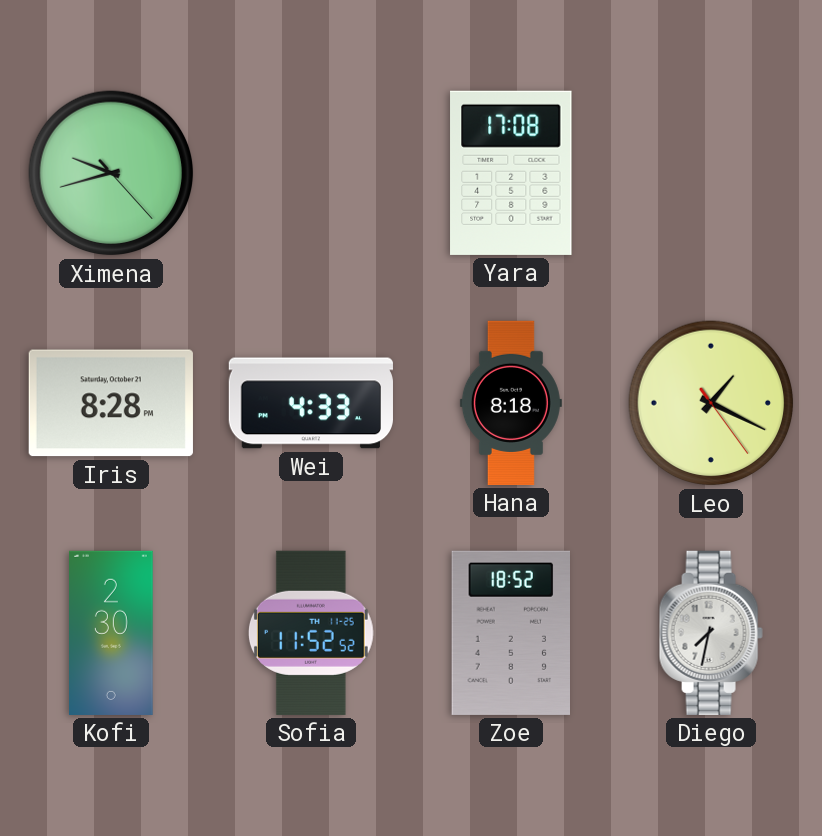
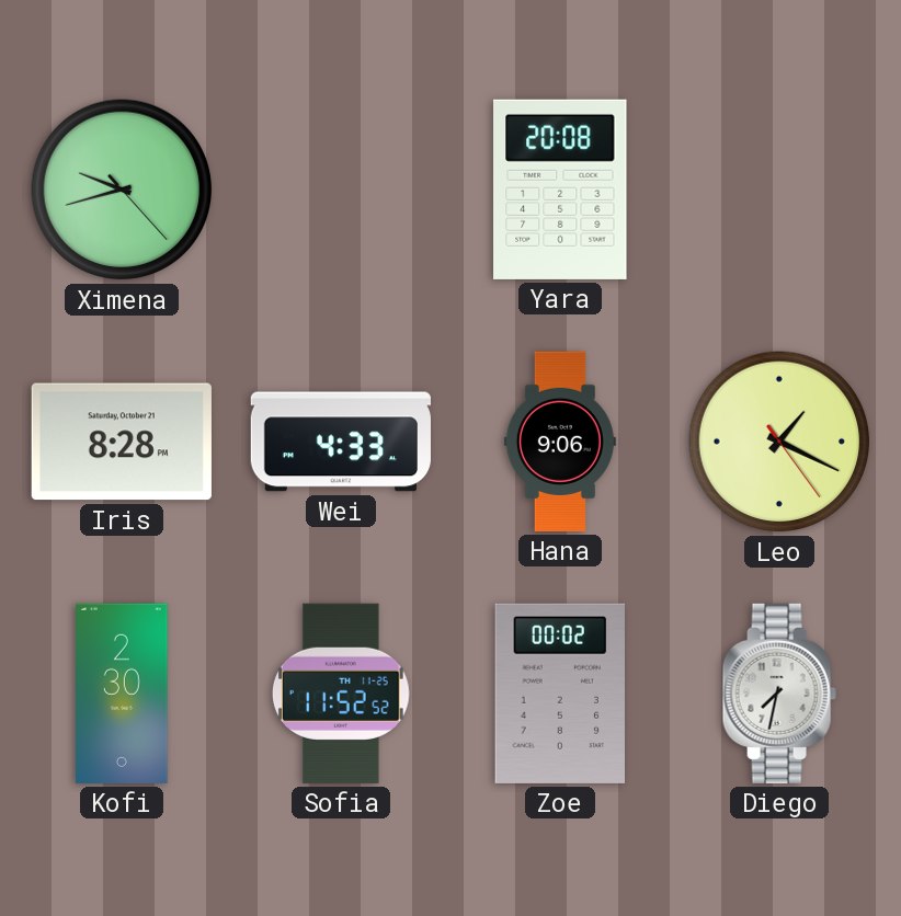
Yara: 17:08 -> 20:08
Hana: 8:18 -> 9:06
Zoe: 18:52 -> 00:02
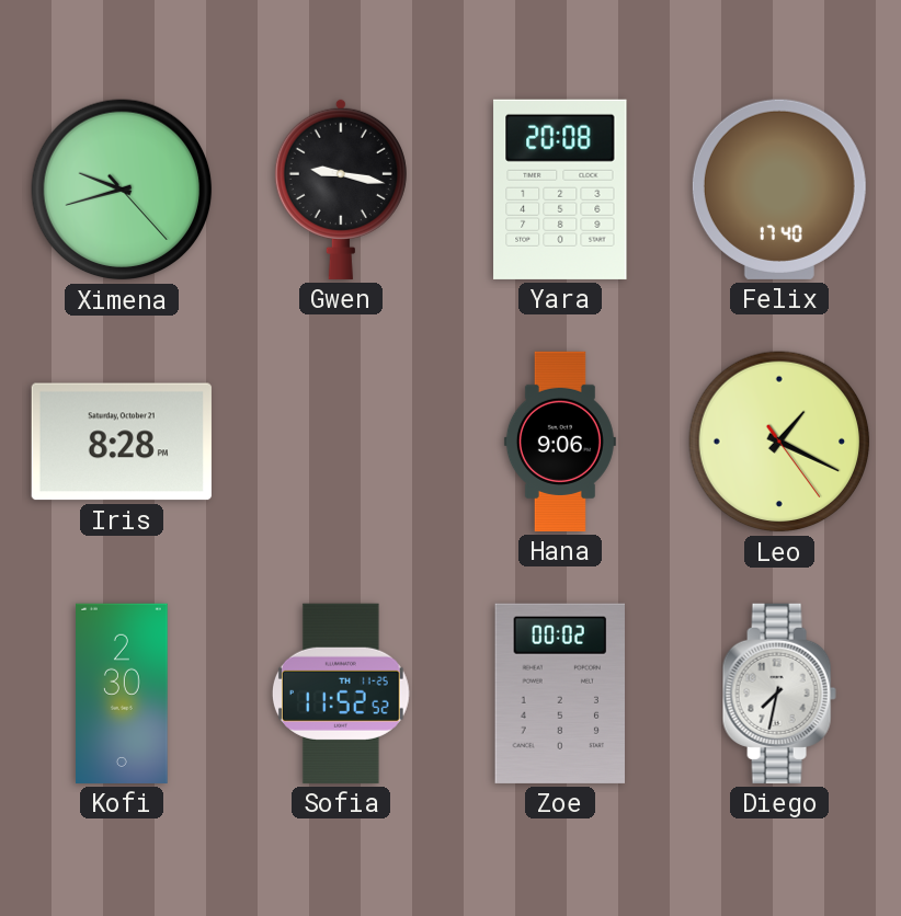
Gwen: none -> 9:17
Felix: none -> 17:40
Wei: 4:33 -> none
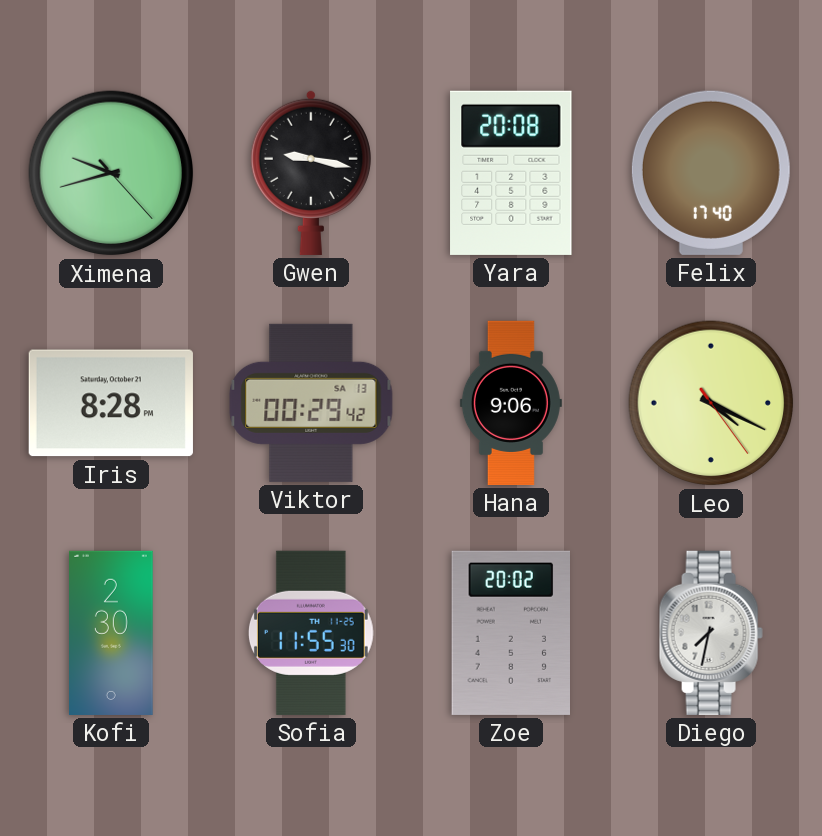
Viktor: none -> 00:29
Leo: 1:19 -> 4:19
Sofia: 11:52 -> 11:55
Zoe: 00:02 -> 20:02
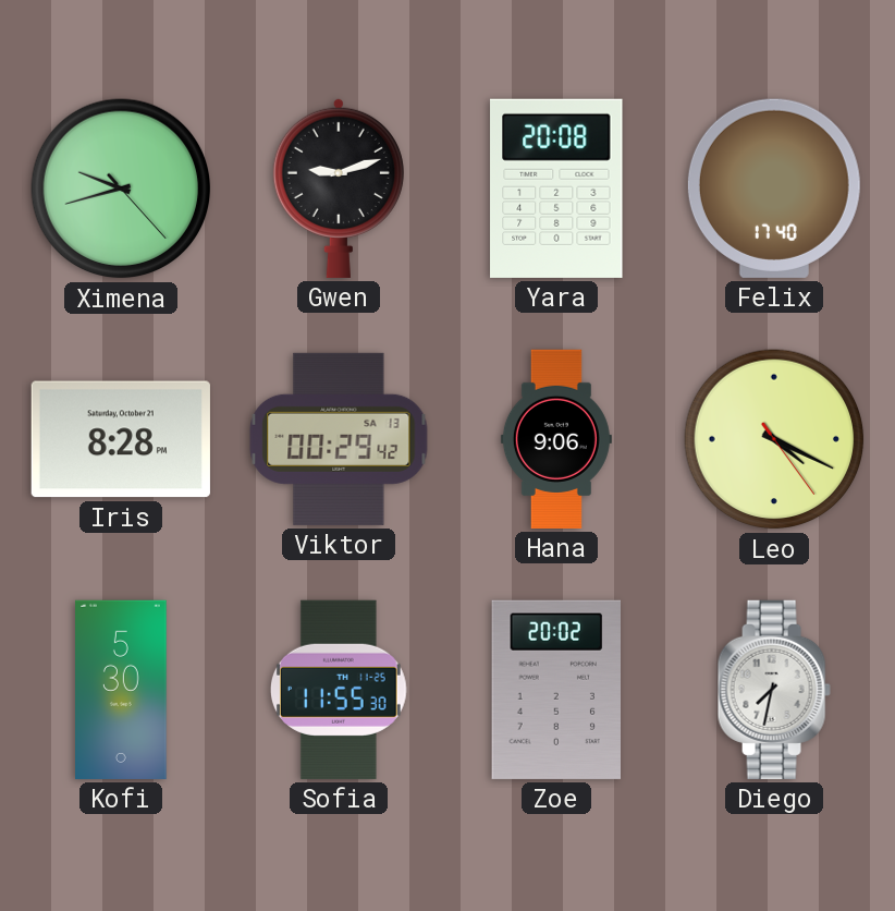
Gwen: 9:17 -> 9:12
Kofi: 2:30 -> 5:30
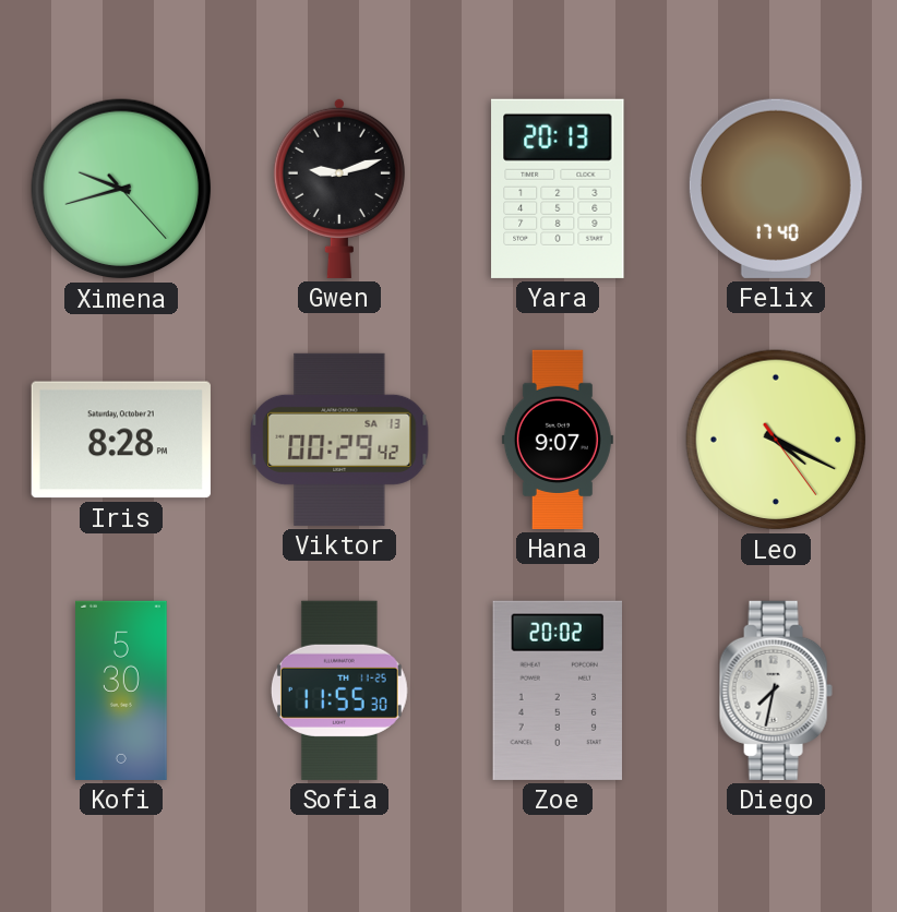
Yara: 20:08 -> 20:13
Hana: 9:06 -> 9:07
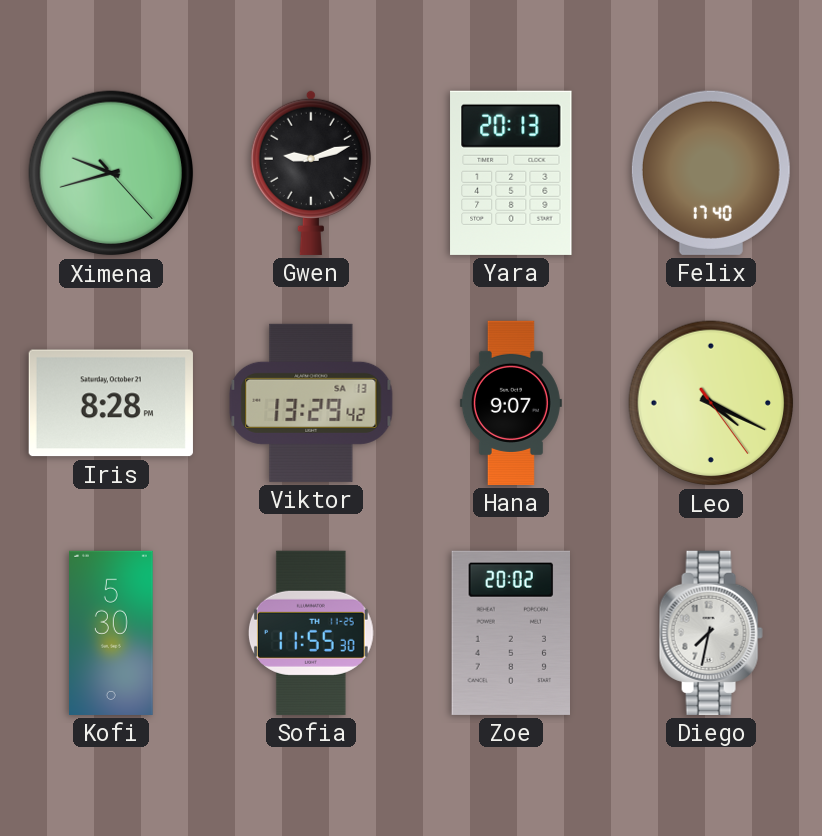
Viktor: 00:29 -> 13:29
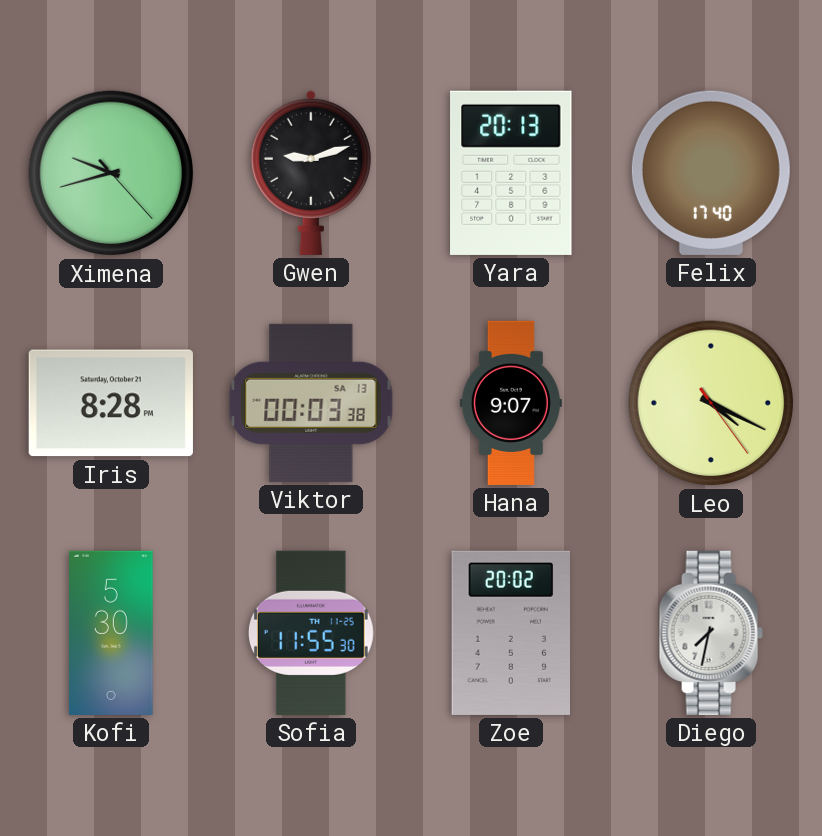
Viktor: 13:29 -> 00:03
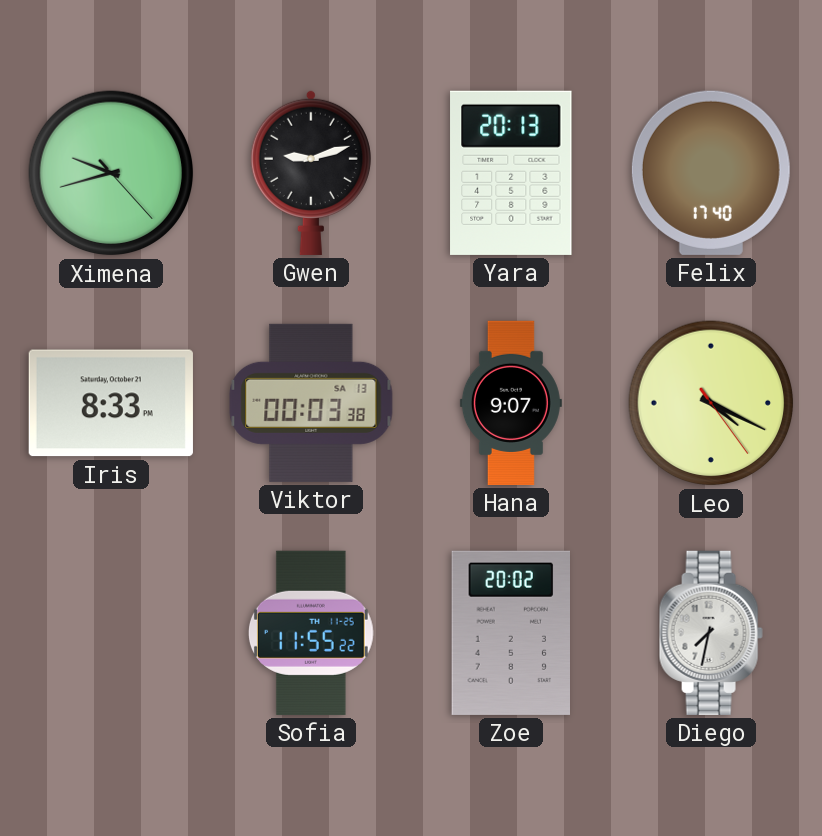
Iris: 8:28 -> 8:33
Kofi: 5:30 -> none
Sofia: 11:55:30 -> 11:55:22
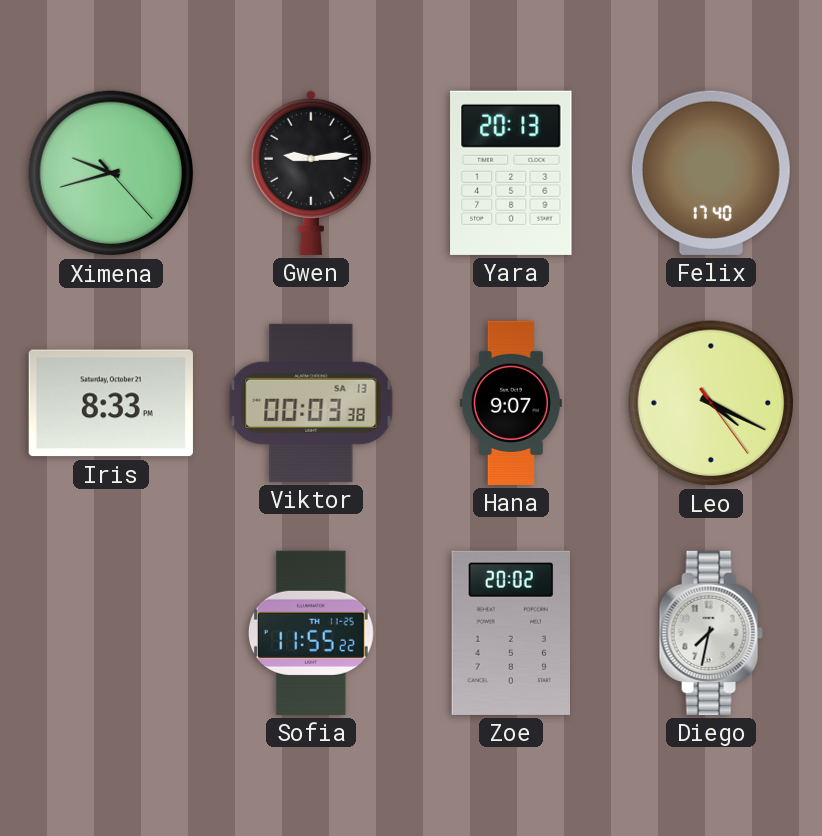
Gwen: 9:12 -> 9:14
